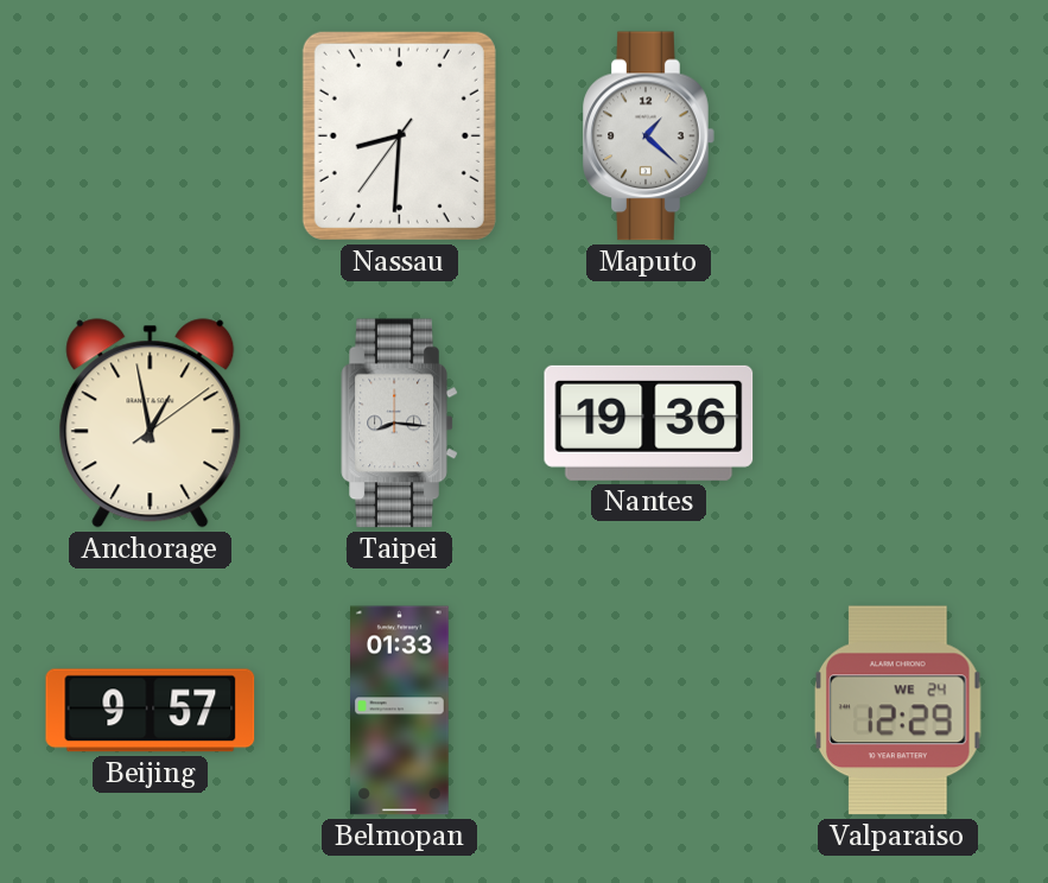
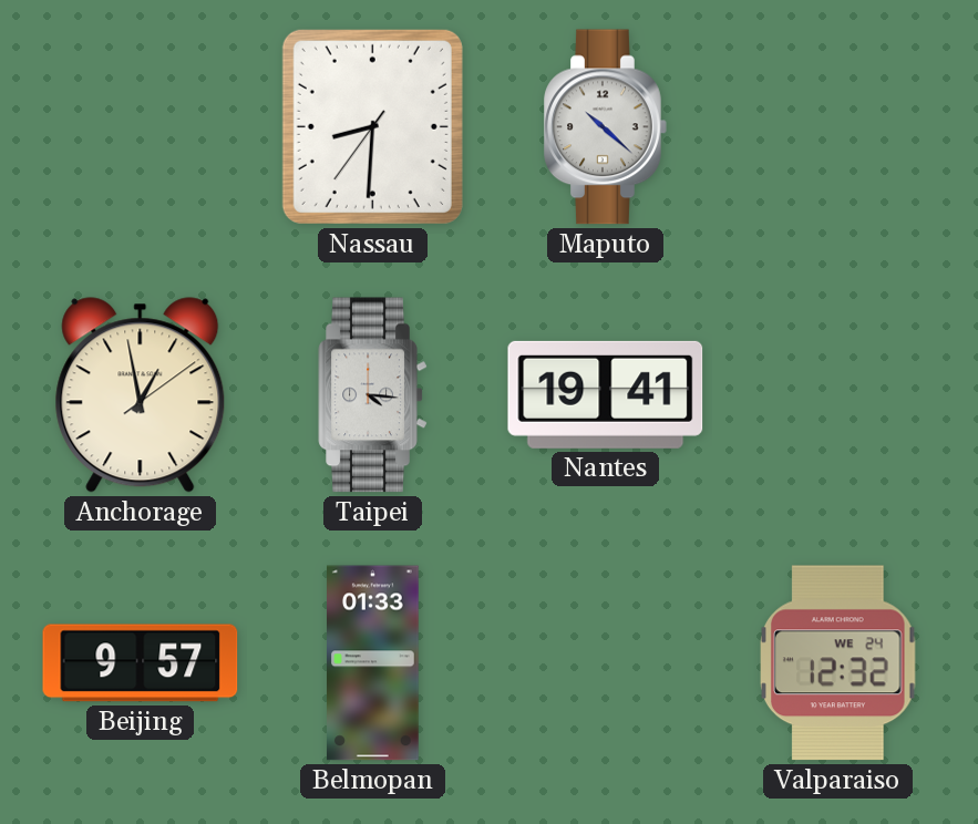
Maputo: 1:22 -> 10:22
Taipei: 8:16 -> 4:16
Nantes: 19:36 -> 19:41
Valparaiso: 12:29 -> 12:32
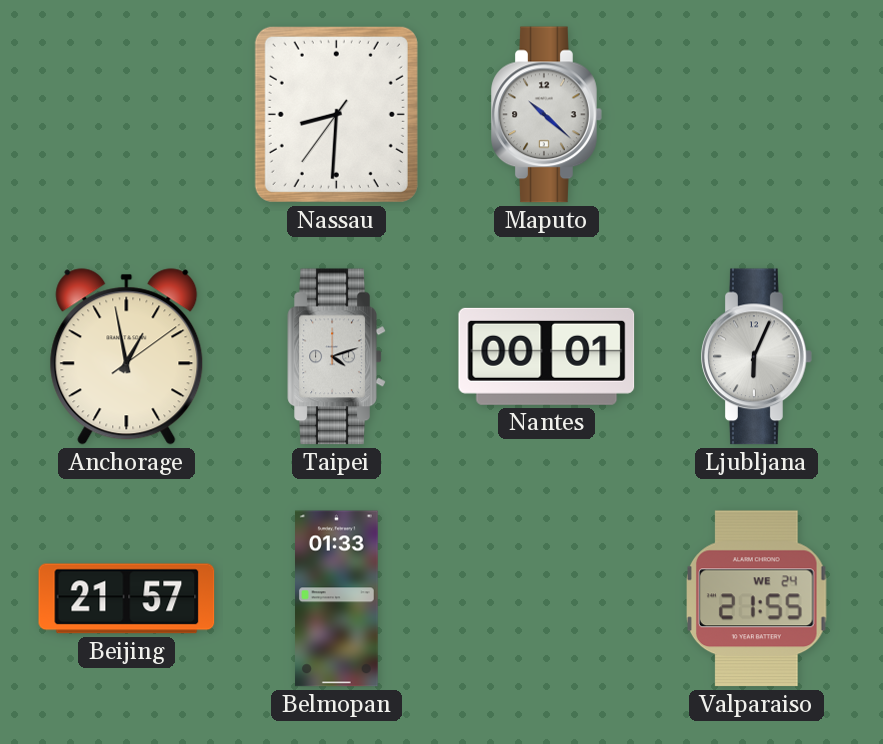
Taipei: 4:16 -> 4:12
Nantes: 19:41 -> 00:01
Ljubljana: none -> 6:04
Beijing: 9:57 -> 21:57
Valparaiso: 12:32 -> 21:55
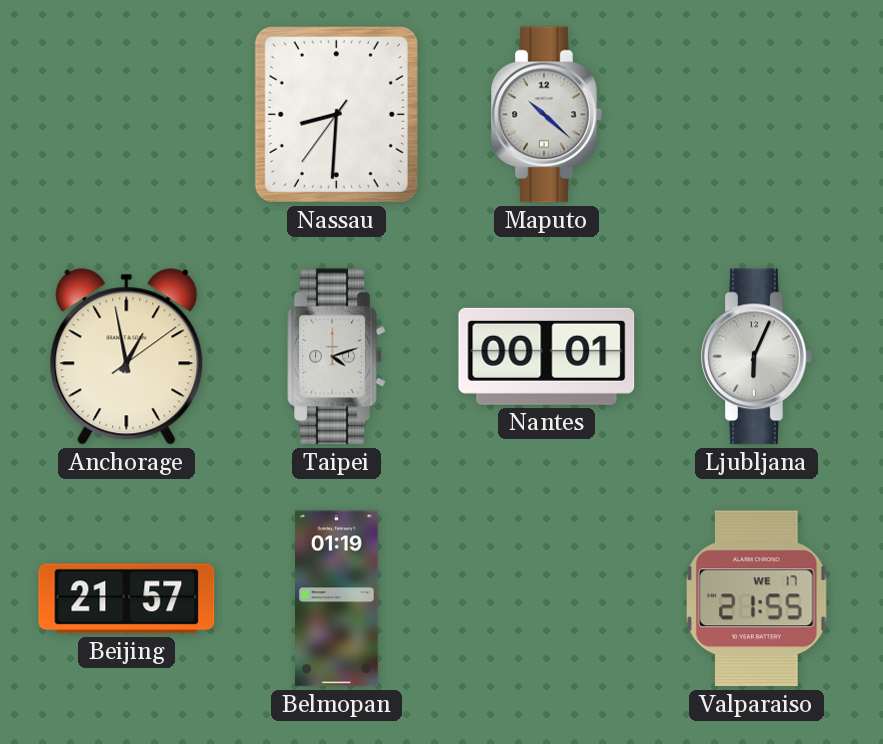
Belmopan: 01:33 -> 01:19
Valparaiso date: WE 24 -> WE 17
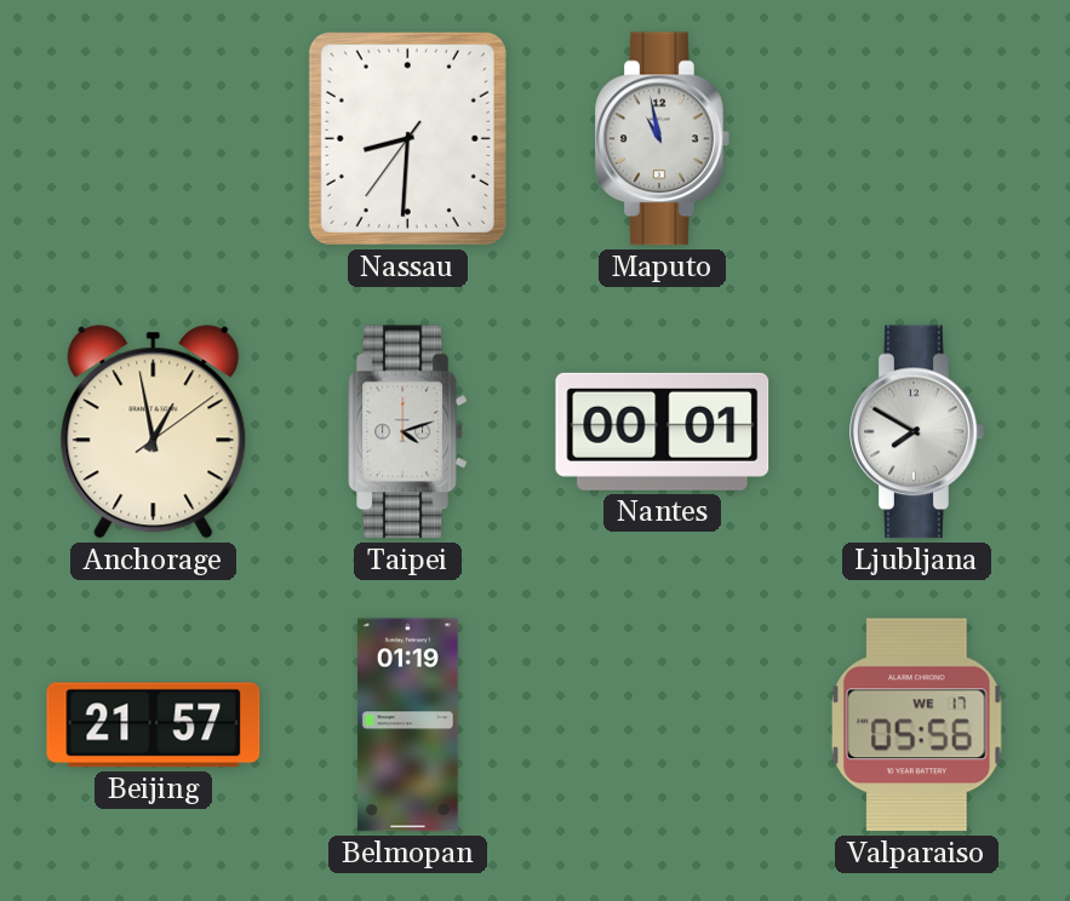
Maputo: 10:22 -> 10:58
Ljubljana: 6:04 -> 7:50
Valparaiso: 21:55 -> 05:56
